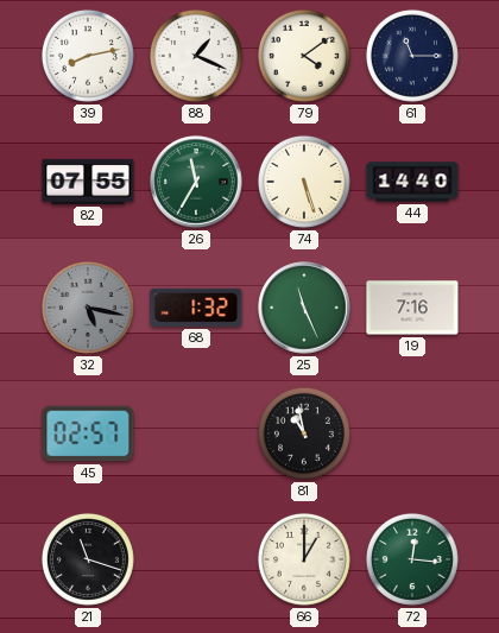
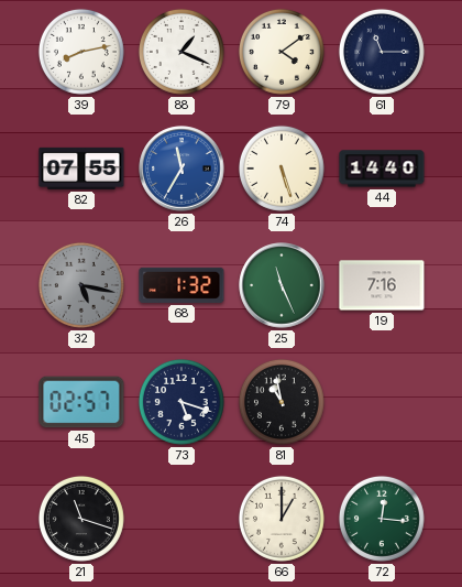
26 dial: green -> blue
73: none -> 5:18
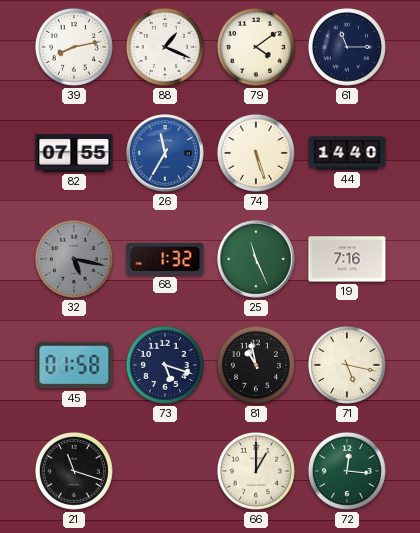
45: 02:57 -> 01:58
71: none -> 5:17
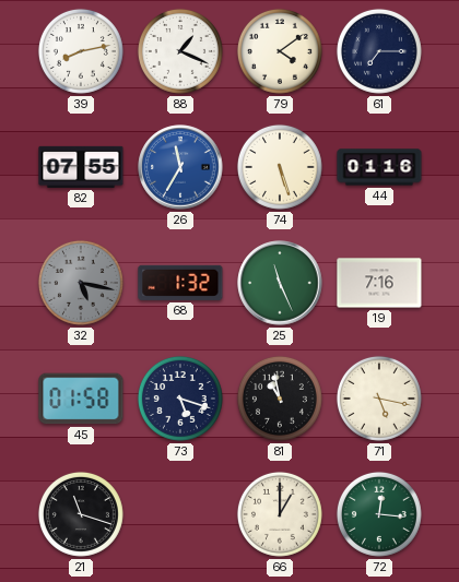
61: 11:15 -> 7:15
44: 14:40 -> 01:16
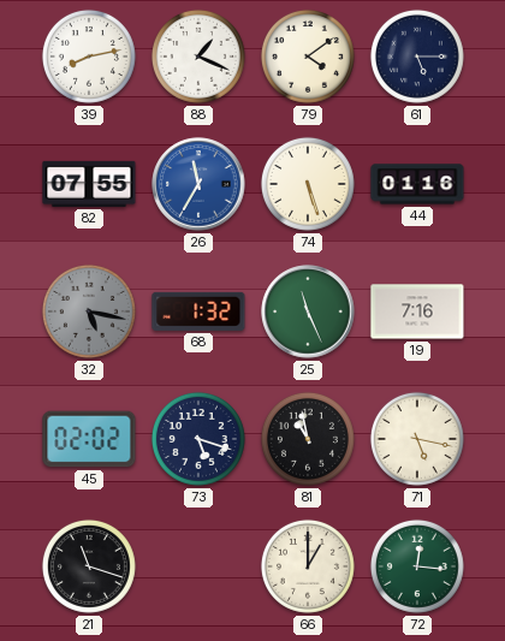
61: 7:15 -> 5:15
45: 01:58 -> 02:02
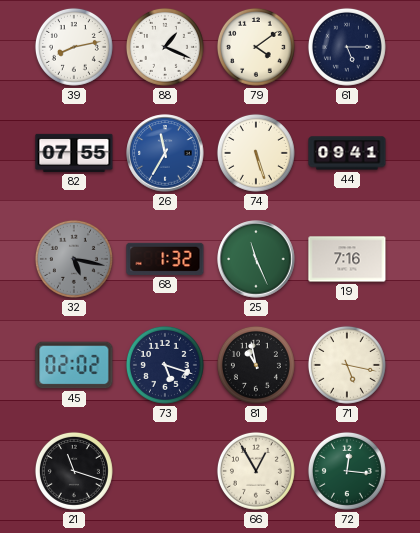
44: 01:16 -> 09:41
66: 1:00 -> 12:55
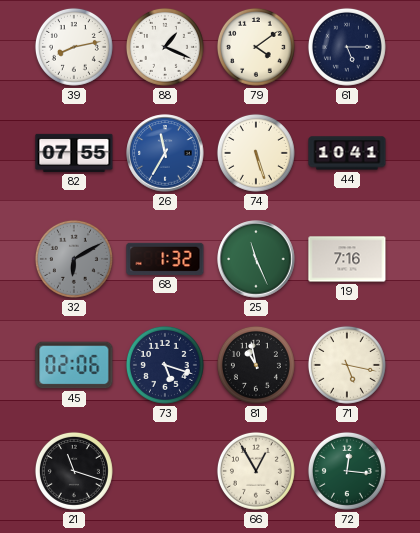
44: 09:41 -> 10:41
32: 5:17 -> 6:10
45: 02:02 -> 02:06
